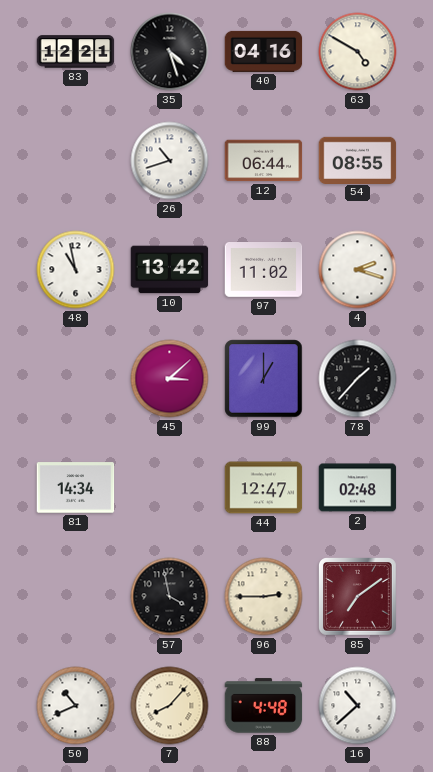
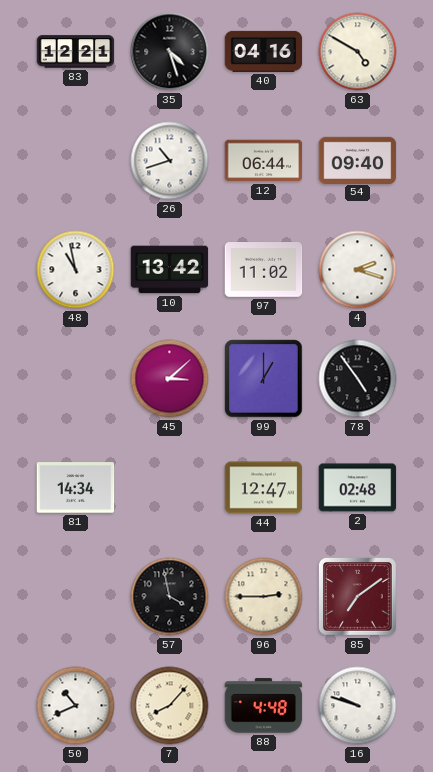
54: 08:55 -> 09:40
78: 1:37 -> 4:54
16: 10:38 -> 9:48
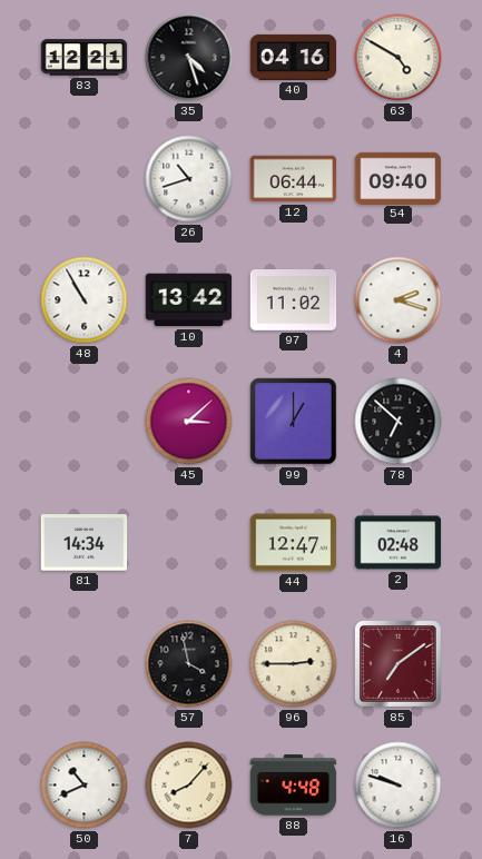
48: 10:58 -> 10:55
78: 4:54 -> 6:52
